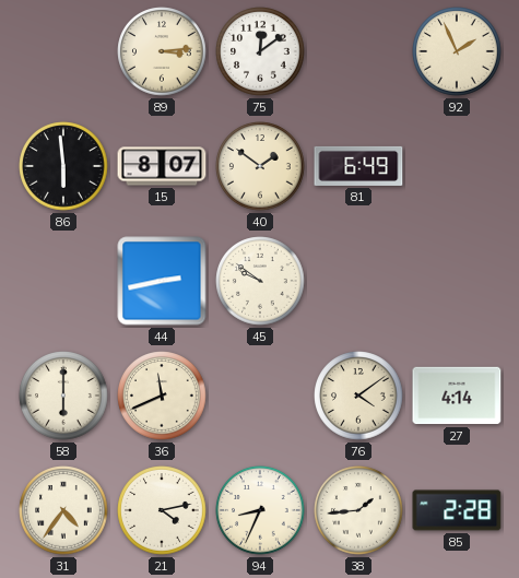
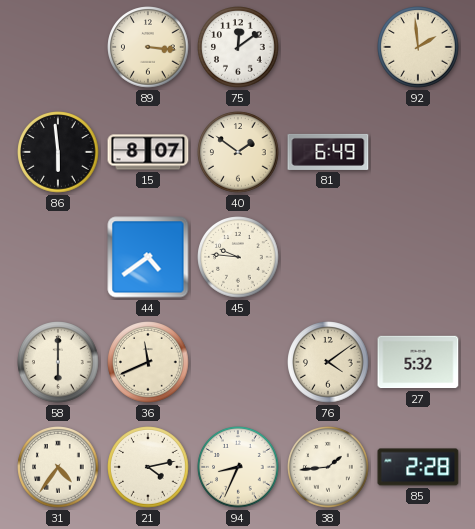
89: 3:14 -> 3:16
92: 1:56 -> 1:59
44: 2:43 -> 4:39
45: 9:51 -> 9:46
27: 4:14 -> 5:32
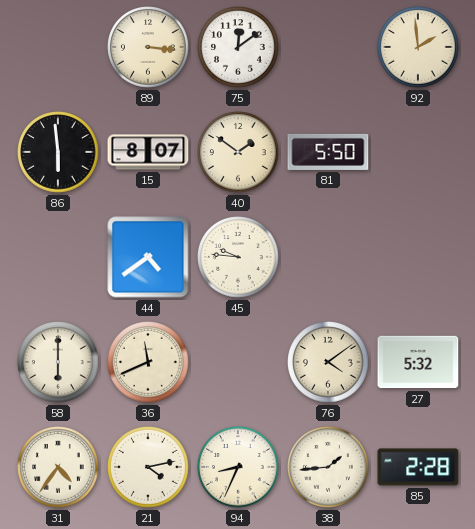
81: 6:49 -> 5:50
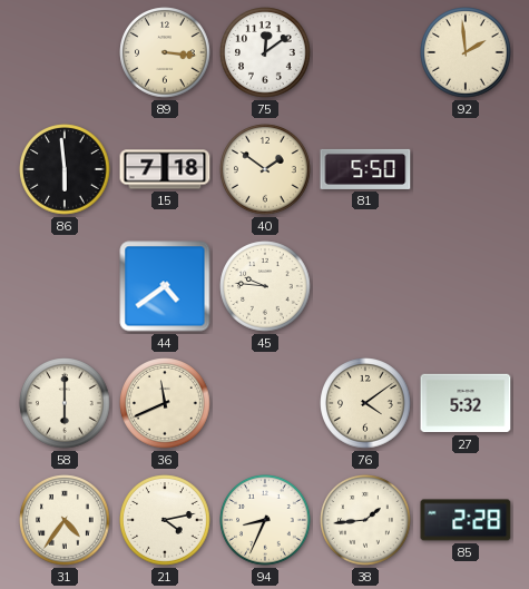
15: 8:07 -> 7:18
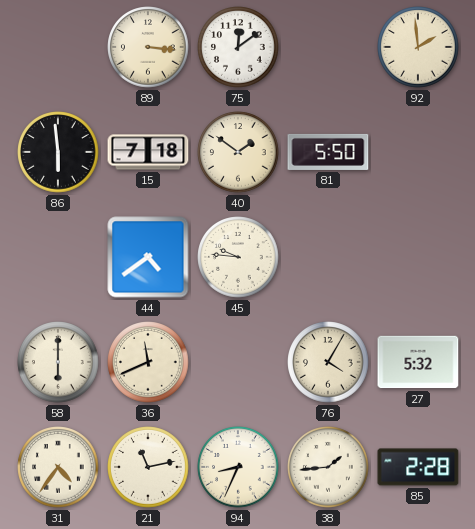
76: 4:09 -> 4:05
21: 4:13 -> 11:13
